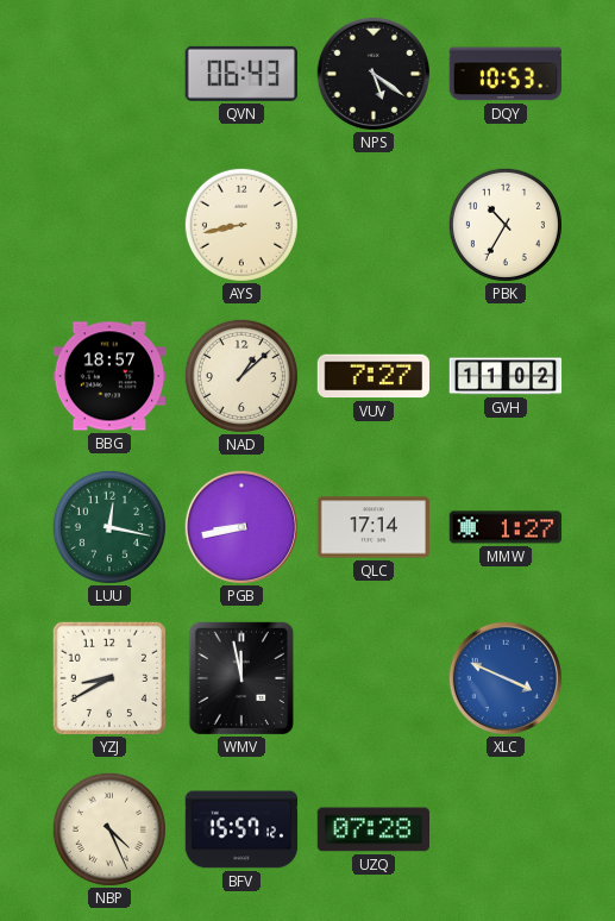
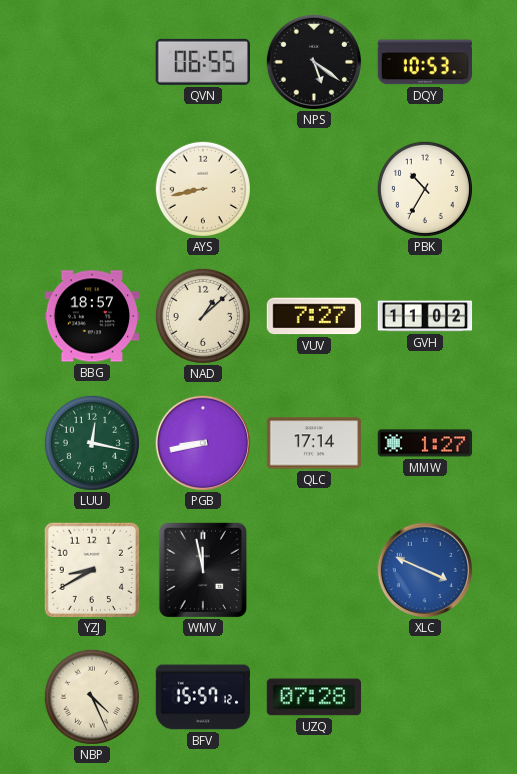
QVN: 06:43 -> 06:55
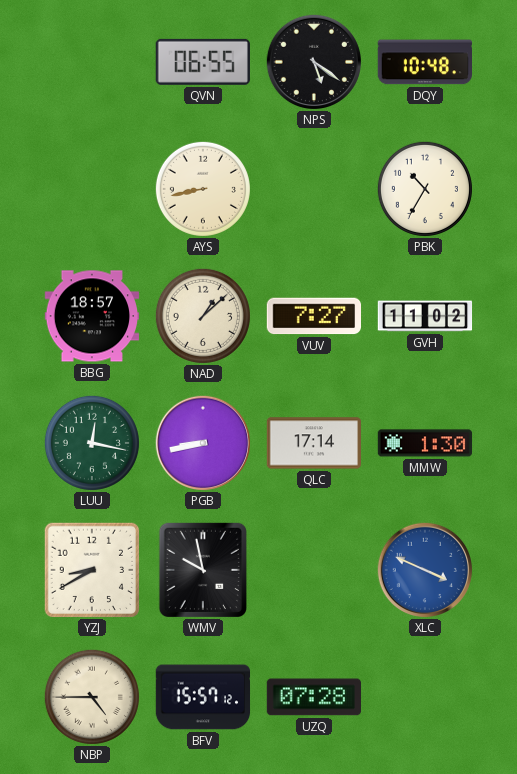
DQY: 10:53 -> 10:48
MMW: 1:27 -> 1:30
WMV: 11:58 -> 9:58
NBP: 4:26 -> 4:45
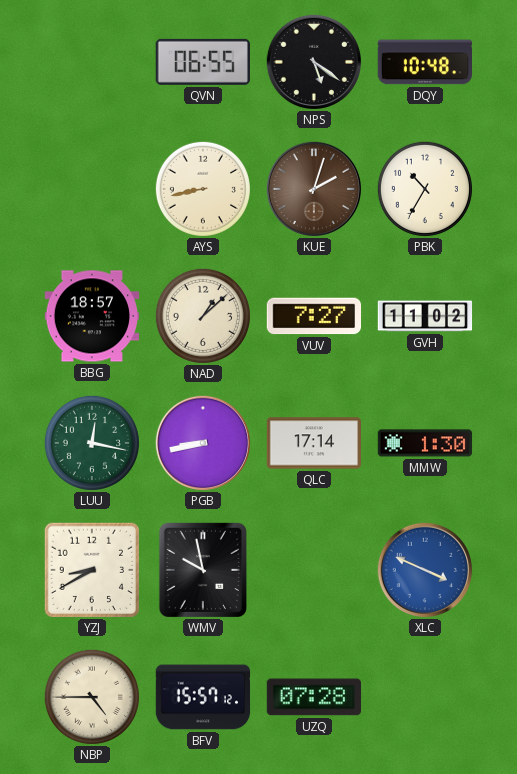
KUE: none -> 2:03
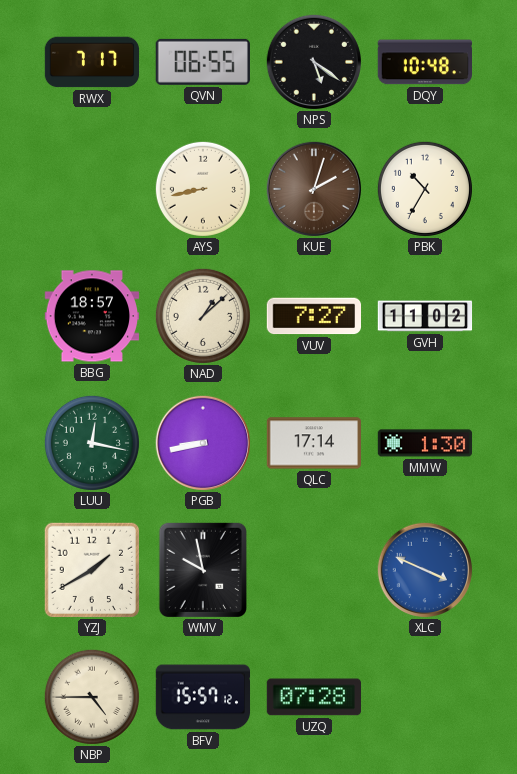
RWX: none -> 7:17
YZJ: 8:40 -> 1:40
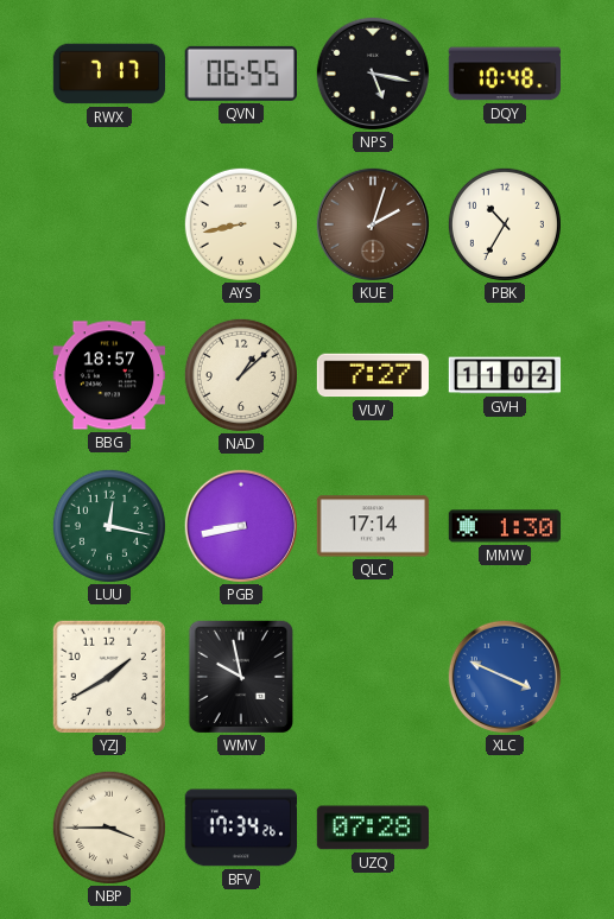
NPS: 5:21 -> 5:17
NBP: 4:45 -> 3:45
BFV: 15:57 -> 17:34
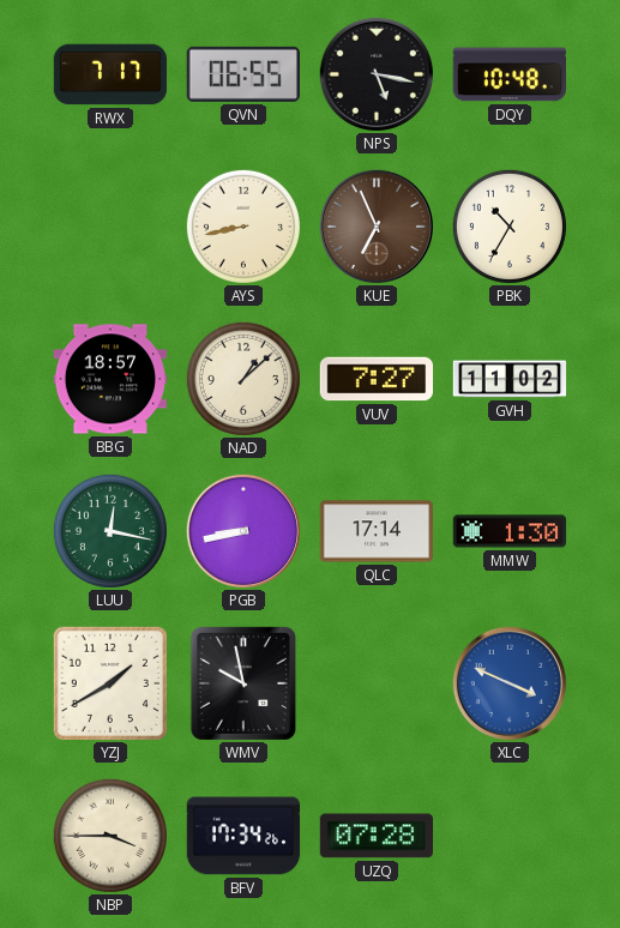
KUE: 2:03 -> 6:56
